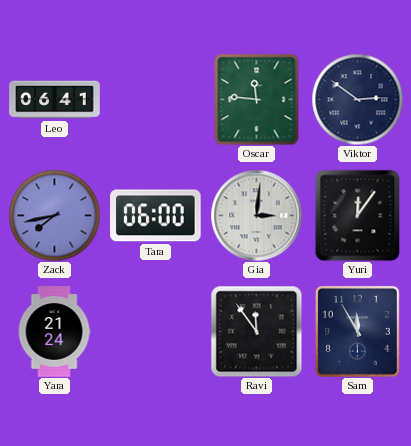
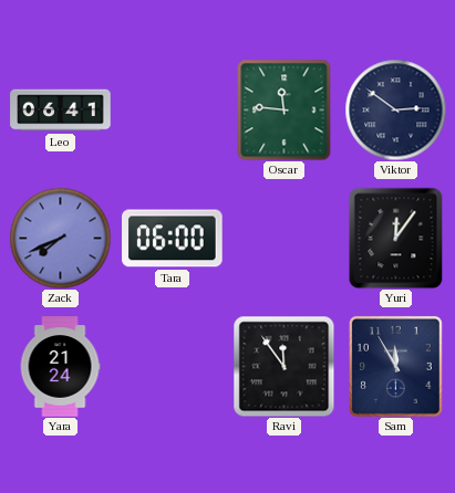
Zack: 7:43 -> 7:41
Gia: 3:01 -> none
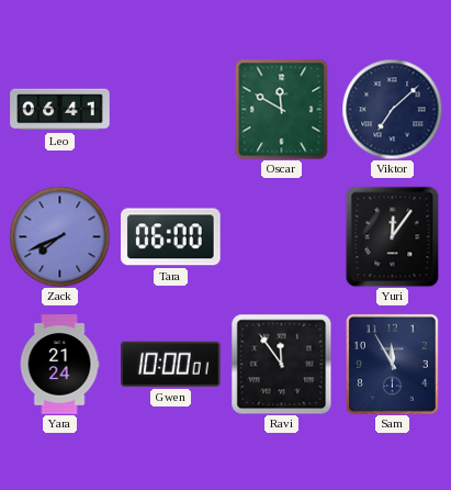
Oscar: 11:46 -> 11:50
Viktor: 2:51 -> 7:08
Gwen: none -> 10:00
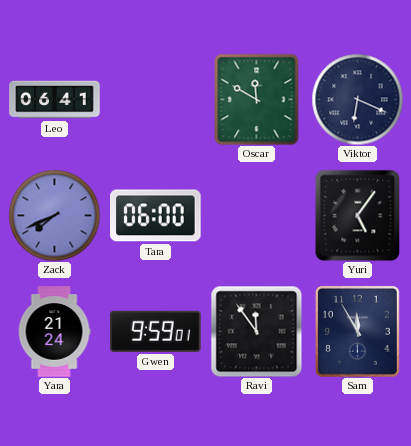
Viktor: 7:08 -> 6:19
Yuri: 12:06 -> 5:06
Gwen: 10:00 -> 9:59
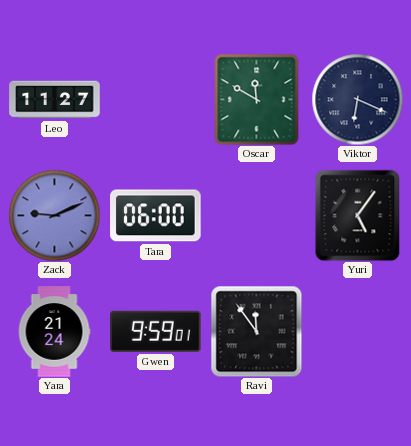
Leo: 06:41 -> 11:27
Zack: 7:41 -> 9:11
Sam: 11:55 -> none
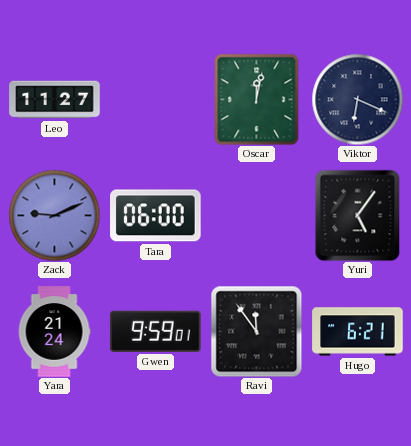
Oscar: 11:50 -> 12:02
Hugo: none -> 6:21
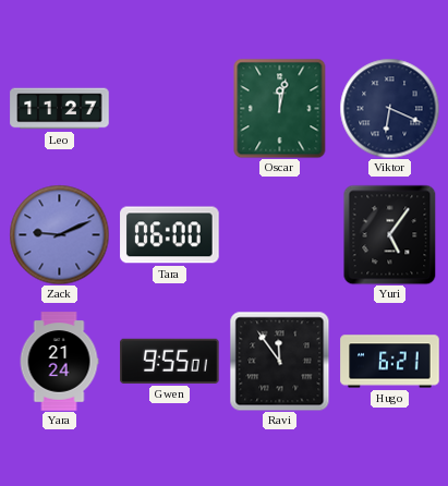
Gwen: 9:59 -> 9:55
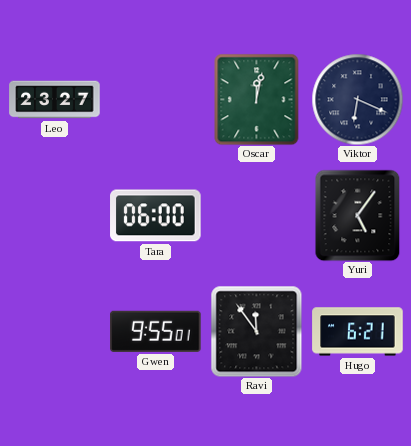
Leo: 11:27 -> 23:27
Zack: 9:11 -> none
Yara: 21:24 -> none
